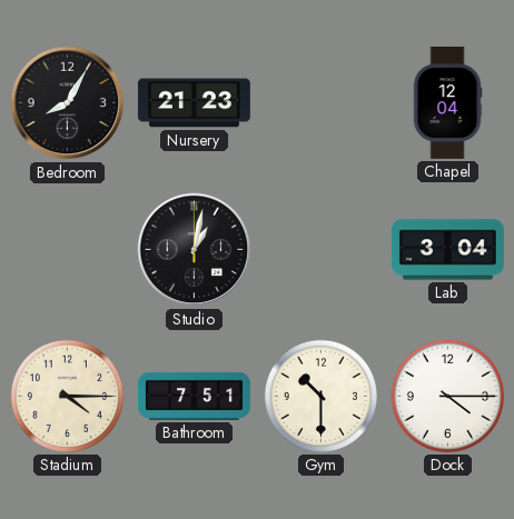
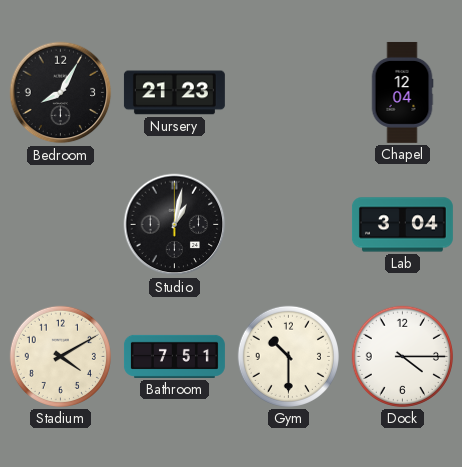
Stadium: 4:15 -> 4:10
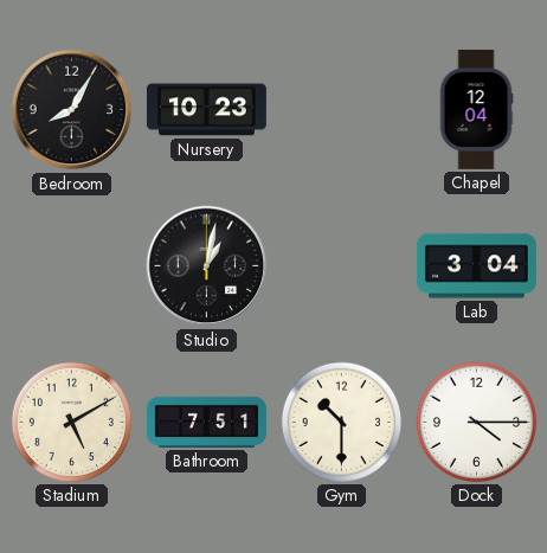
Nursery: 21:23 -> 10:23
Stadium: 4:10 -> 5:10
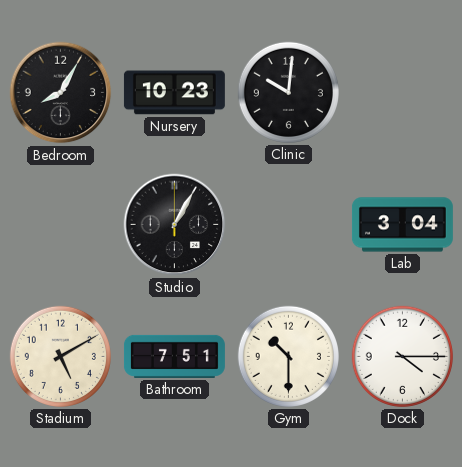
Clinic: none -> 10:01
Chapel: 12:04 -> none
Studio: 1:02 -> 1:05
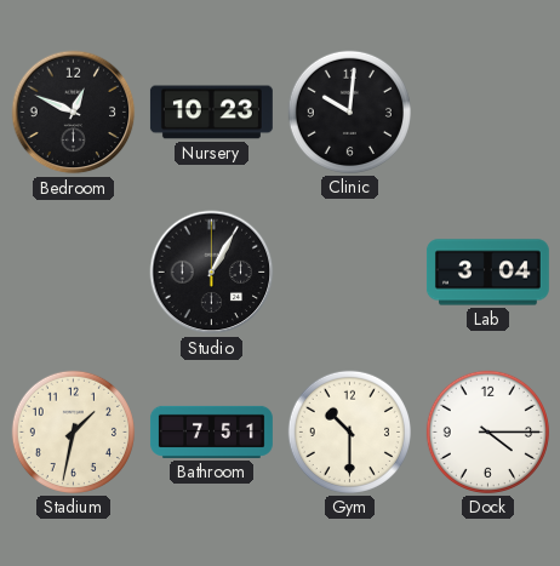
Bedroom: 8:05 -> 12:49
Stadium: 5:10 -> 1:32
